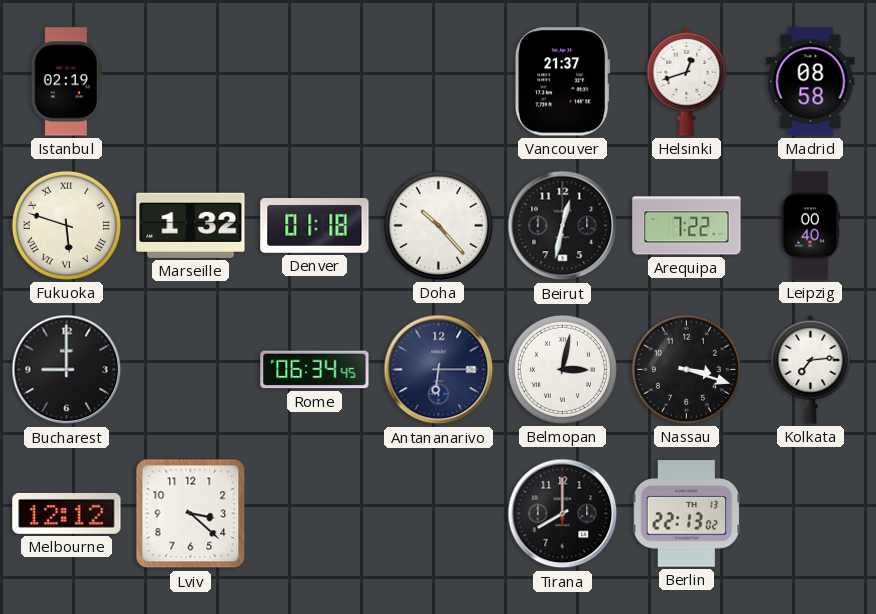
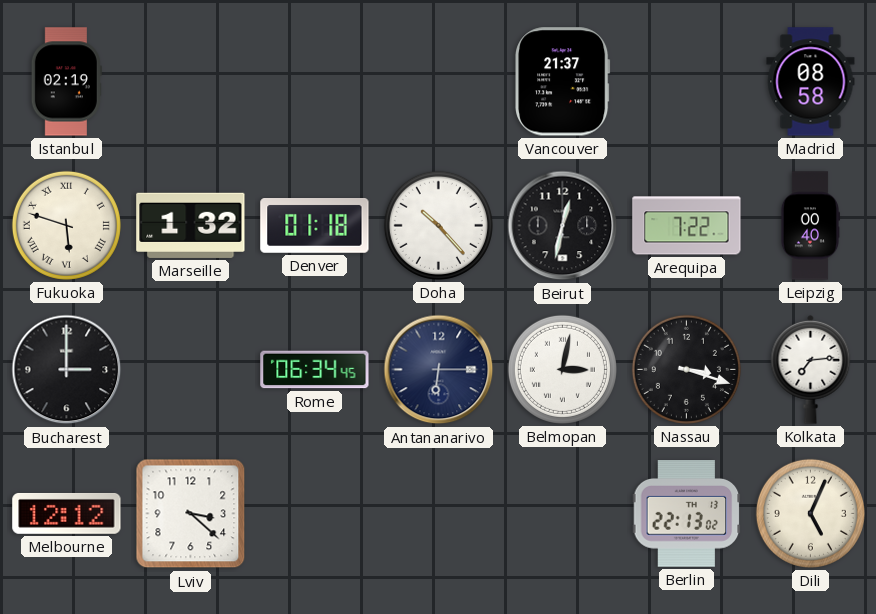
Helsinki: 12:42 -> none
Bucharest: 9:00 -> 3:00
Tirana: 8:00 -> none
Dili: none -> 5:04
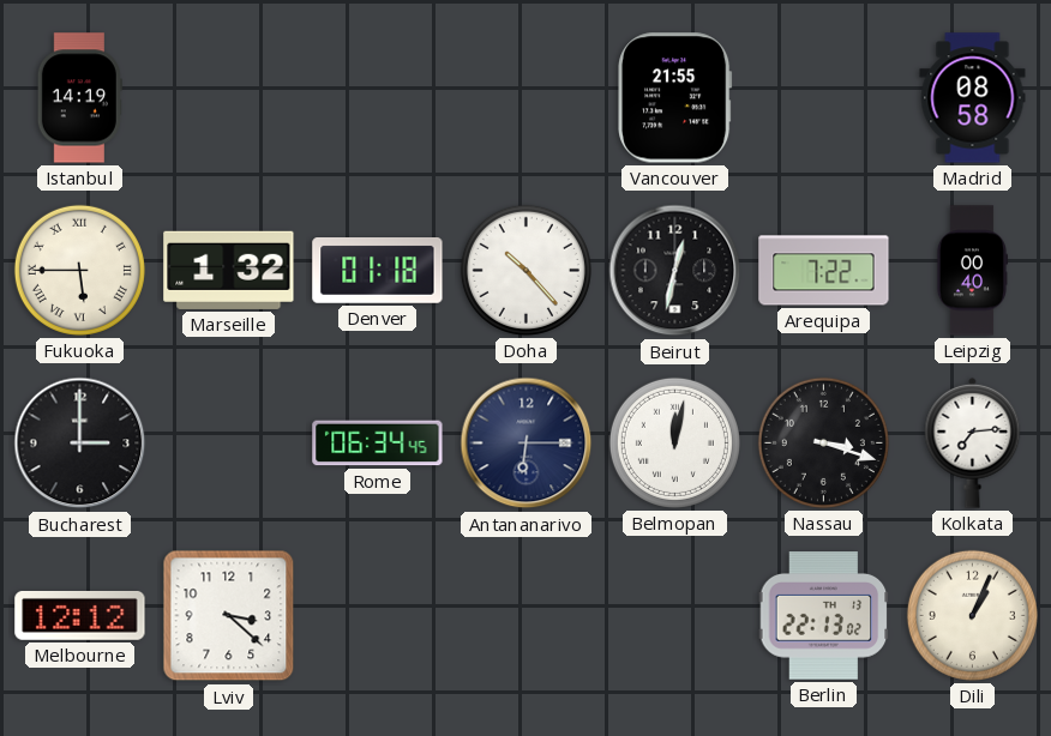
Istanbul: 02:19 -> 14:19
Vancouver: 21:37 -> 21:55
Fukuoka: 5:48 -> 5:45
Belmopan: 3:02 -> 12:02
Dili: 5:04 -> 1:04
